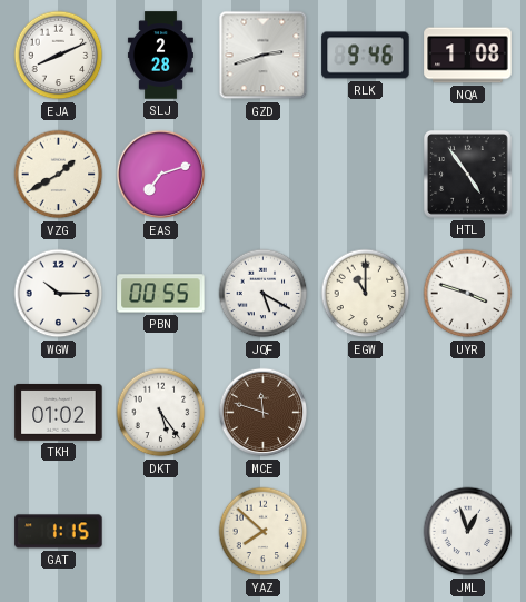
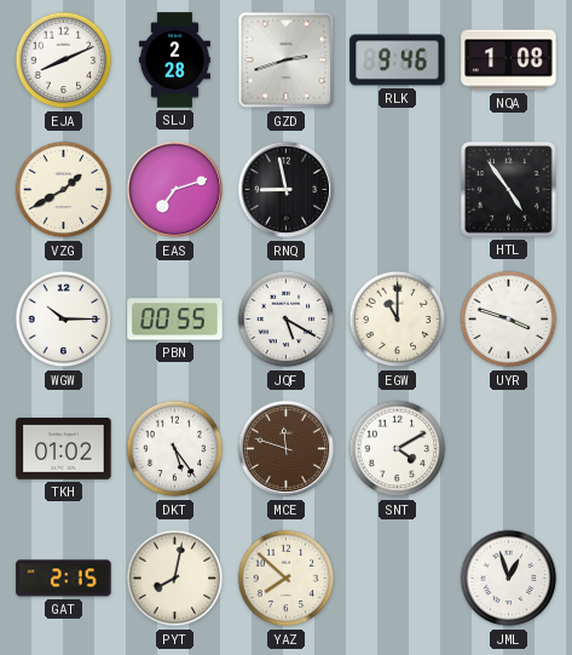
RNQ: none -> 8:58
SNT: none -> 4:10
GAT: 1:15 -> 2:15
PYT: none -> 8:02
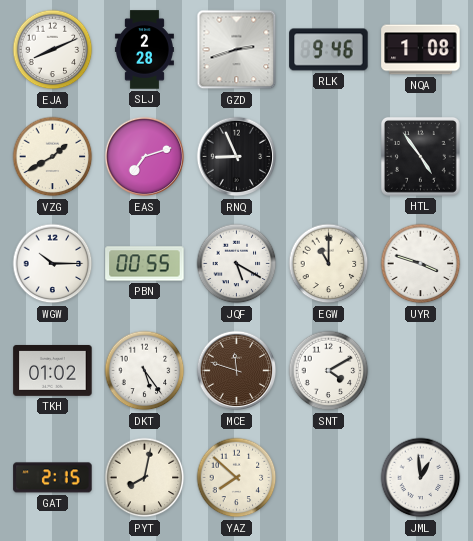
RNQ: 8:58 -> 8:56
JML: 12:57 -> 12:59
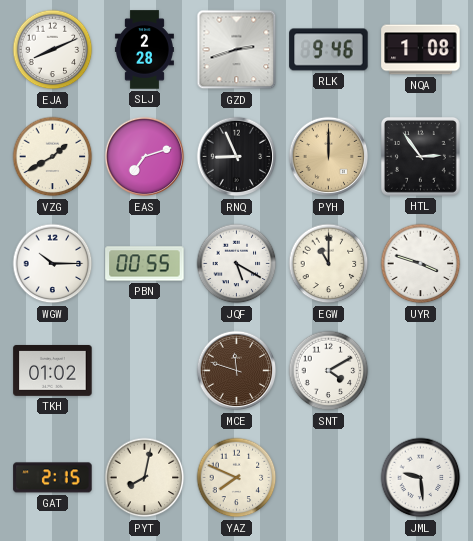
PYH: none -> 12:00
HTL: 4:54 -> 2:54
DKT: 5:24 -> none
YAZ: 7:52 -> 7:49
JML: 12:59 -> 9:29
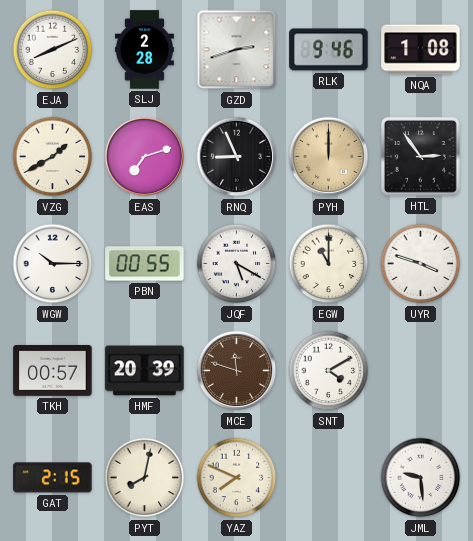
TKH: 01:02 -> 00:57
HMF: none -> 20:39
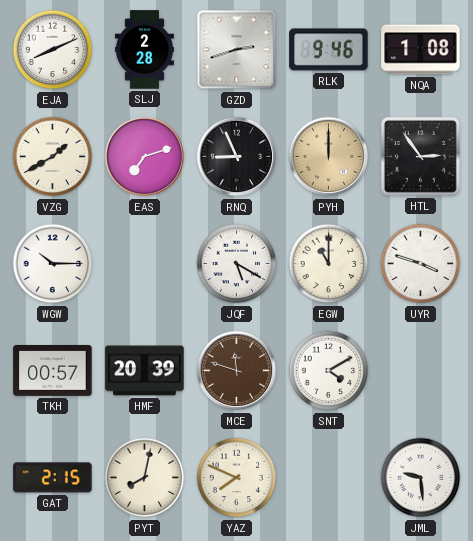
PBN: 00:55 -> none
